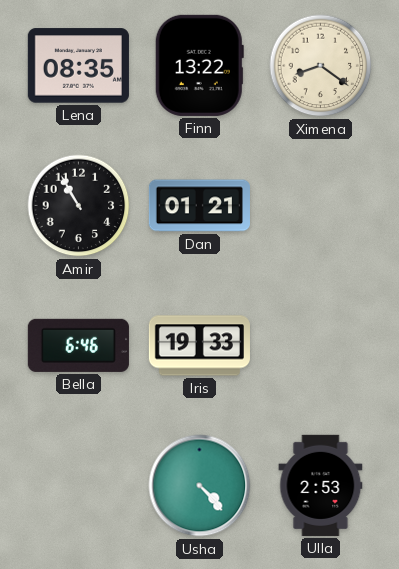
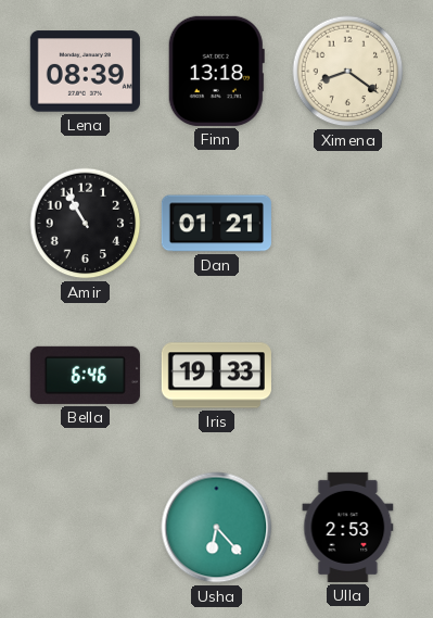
Lena: 08:35 -> 08:39
Finn: 13:22 -> 13:18
Usha: 4:23 -> 6:23
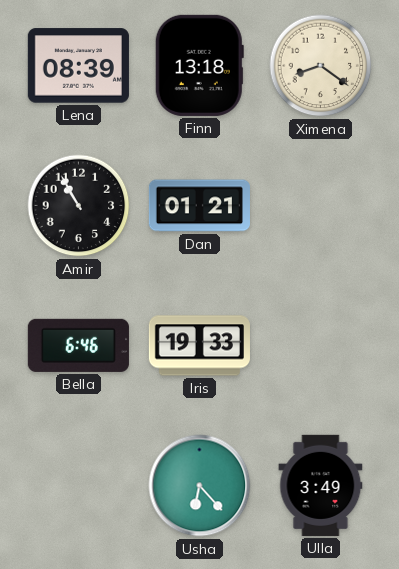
Ulla: 2:53 -> 3:49
